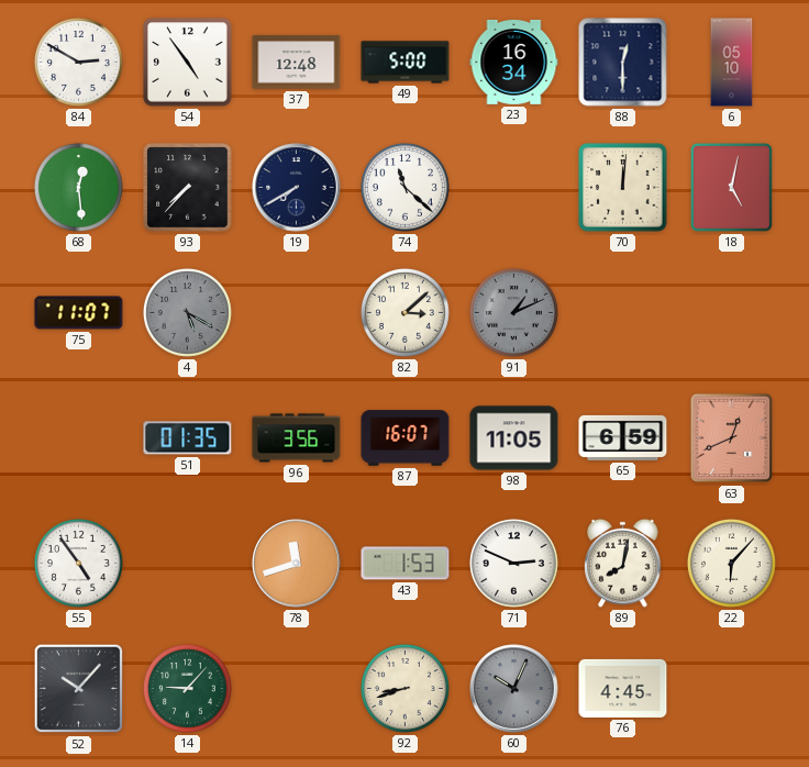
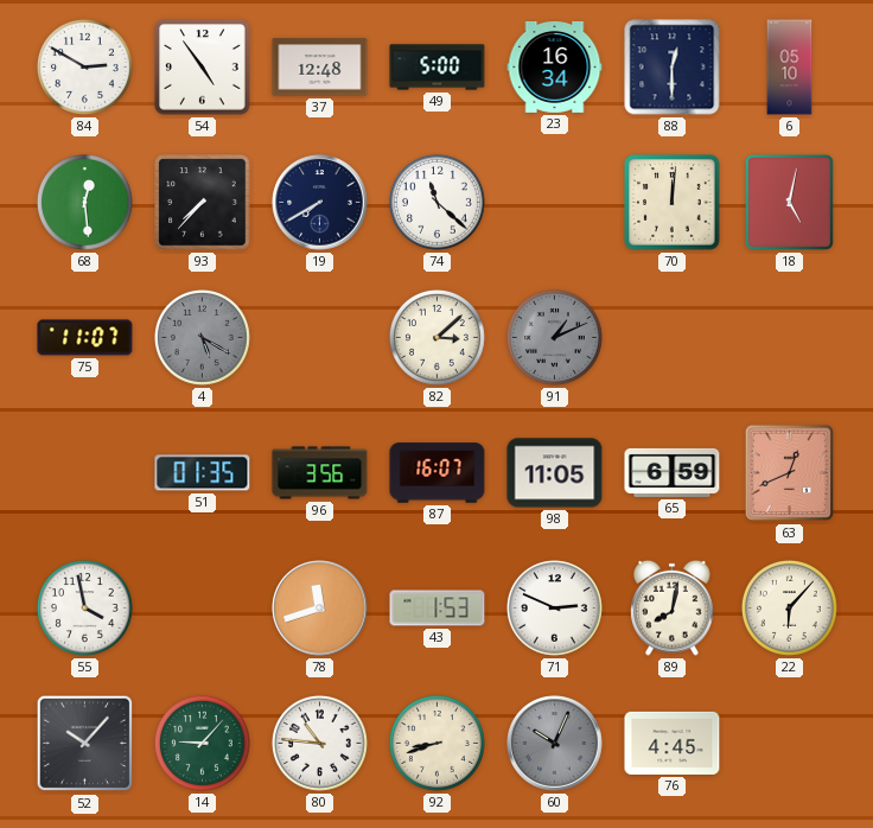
55: 4:54 -> 3:58
80: none -> 10:46
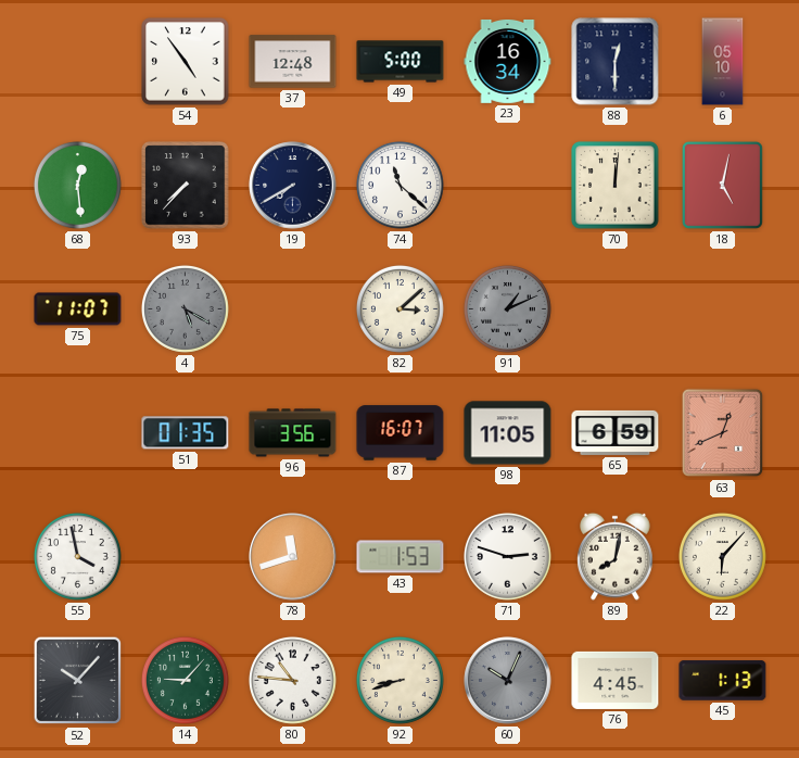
84: 2:50 -> none
71: 2:49 -> 2:48
45: none -> 1:13
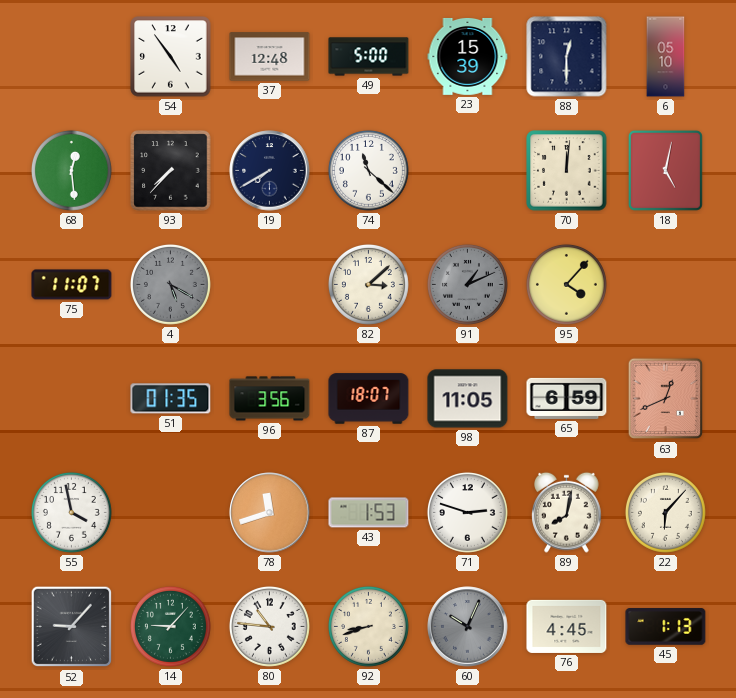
23: 16:34 -> 15:39
95: none -> 4:07
87: 16:07 -> 18:07
52: 10:07 -> 9:07
